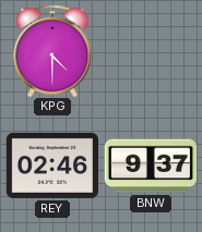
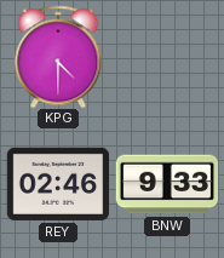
BNW: 9:37 -> 9:33
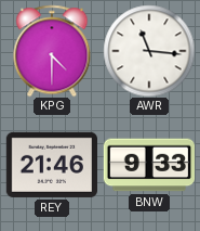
AWR: none -> 11:16
REY: 02:46 -> 21:46
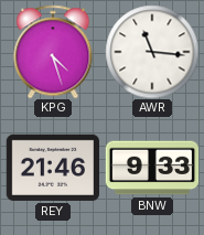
KPG: 4:30 -> 4:27
